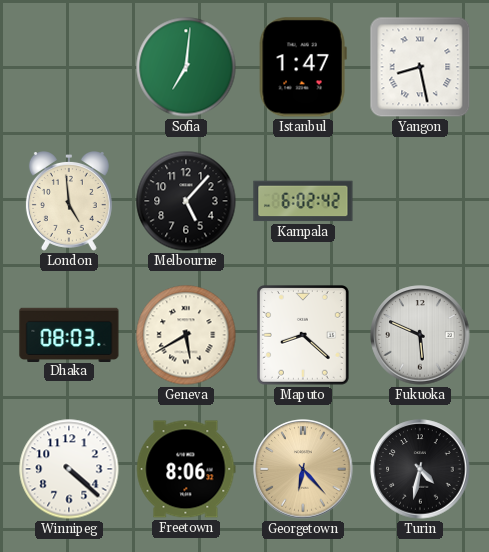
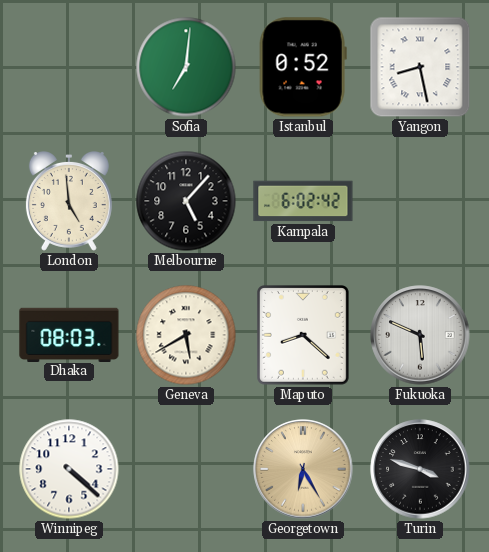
Istanbul: 1:47 -> 0:52
Freetown: 8:06 -> none
Georgetown: 6:23 -> 6:25
Turin: 4:32 -> 3:48
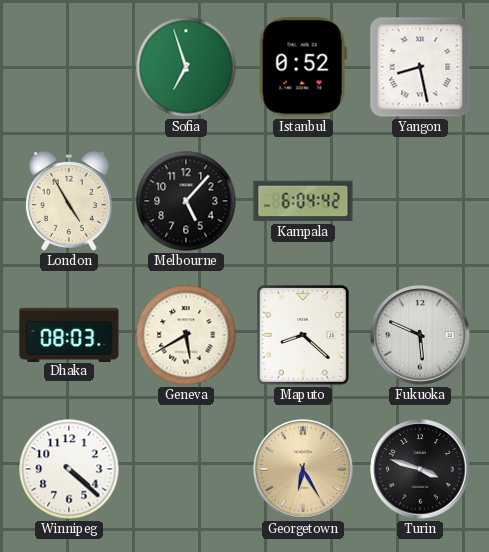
Sofia: 7:01 -> 6:57
London: 4:59 -> 4:55
Kampala: 6:02 -> 6:04
